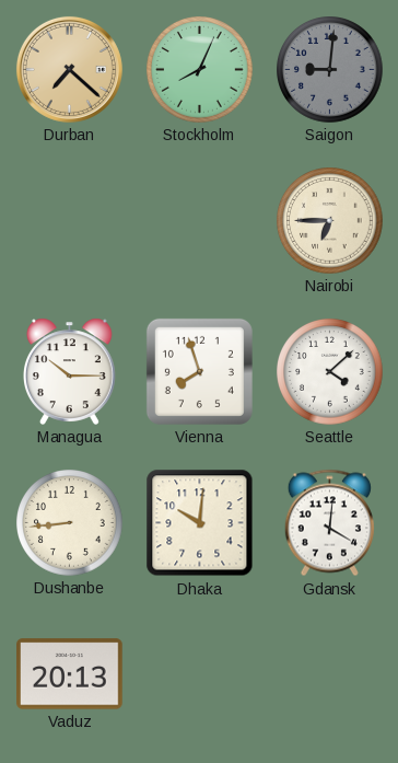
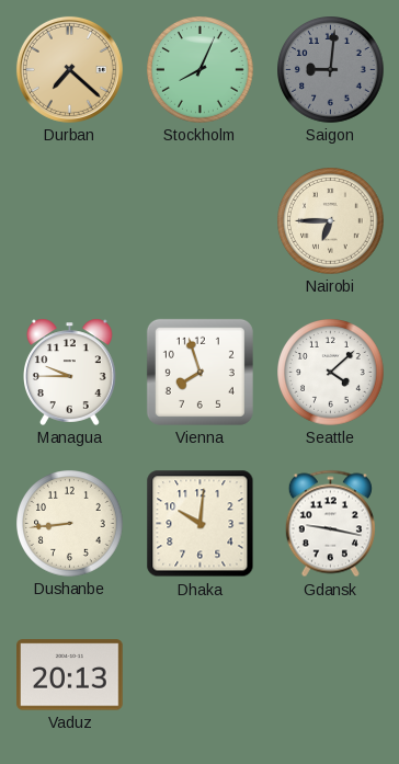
Managua: 10:15 -> 9:45
Gdansk: 4:01 -> 9:17
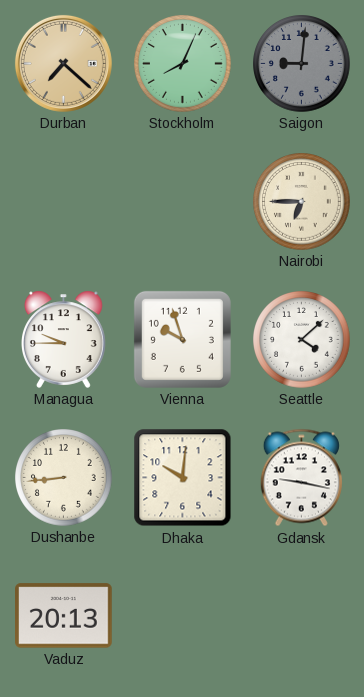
Vienna: 7:57 -> 9:57
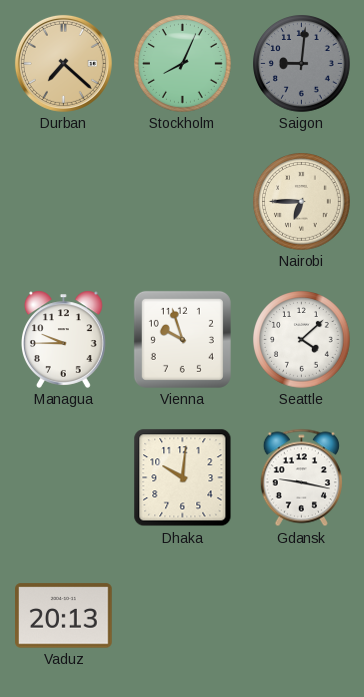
Dushanbe: 8:44 -> none
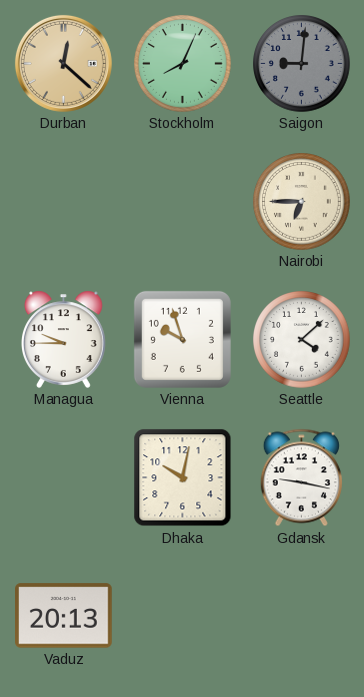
Durban: 7:22 -> 12:22
Dhaka: 10:01 -> 10:02
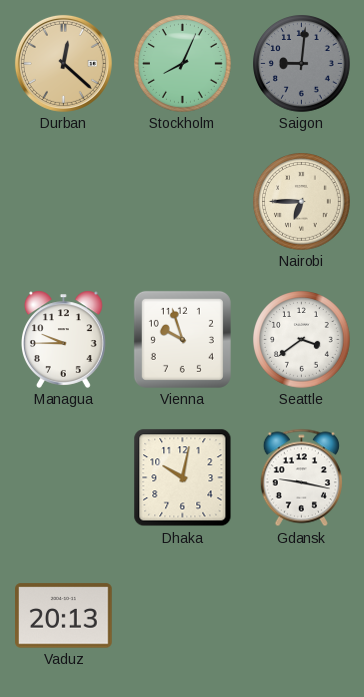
Seattle: 4:08 -> 3:39
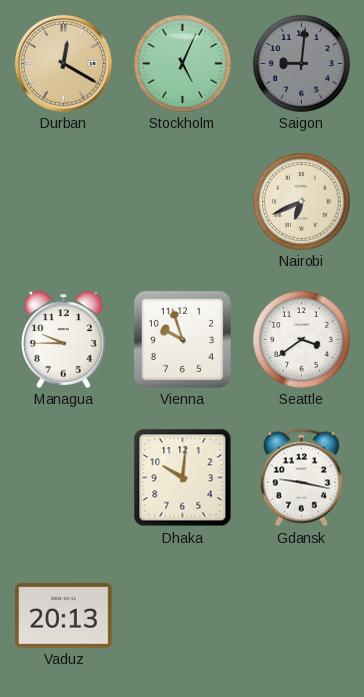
Durban: 12:22 -> 12:20
Stockholm: 8:04 -> 5:04
Nairobi: 6:45 -> 6:41
Dhaka: 10:02 -> 10:01
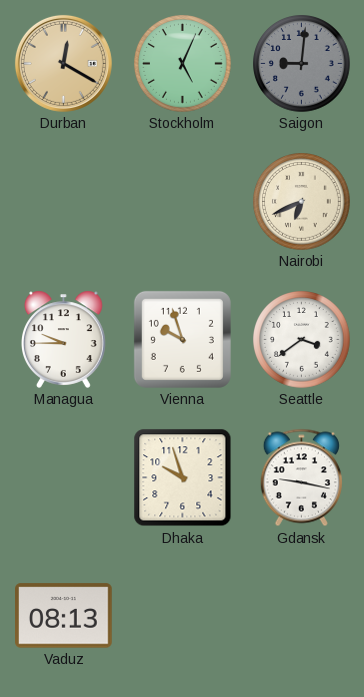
Dhaka: 10:01 -> 9:57
Vaduz: 20:13 -> 08:13
